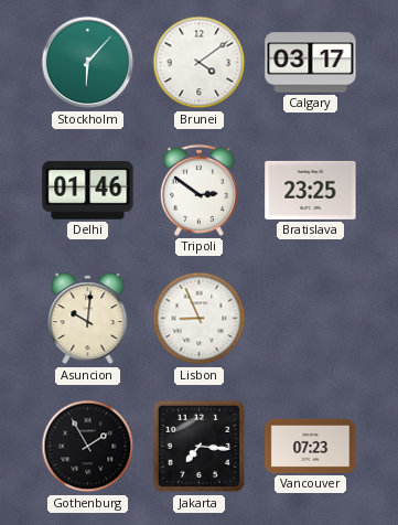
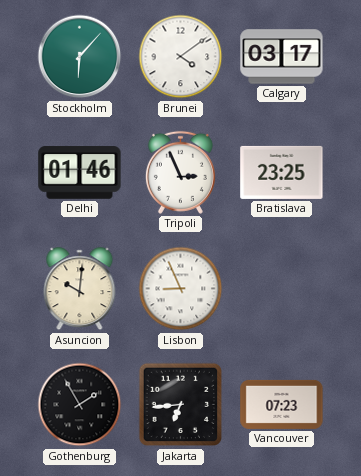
Tripoli: 2:51 -> 2:56
Jakarta: 7:16 -> 6:44
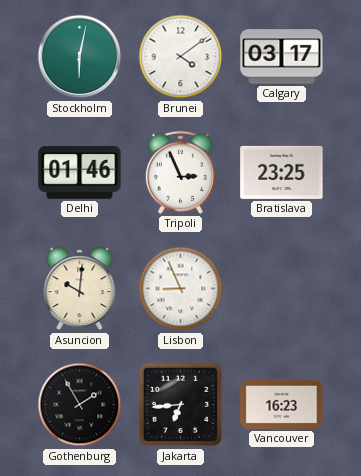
Stockholm: 6:07 -> 6:02
Vancouver: 07:23 -> 16:23
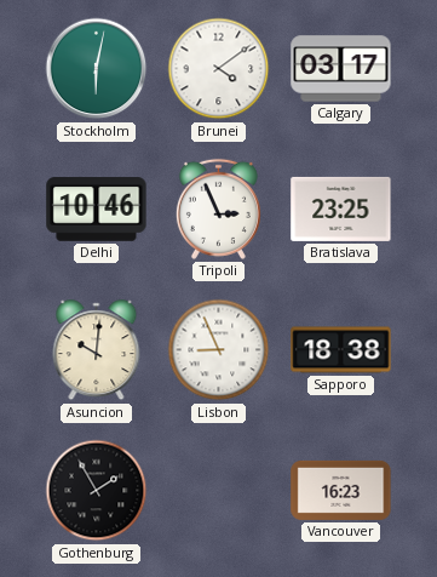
Delhi: 01:46 -> 10:46
Sapporo: none -> 18:38
Jakarta: 6:44 -> none
